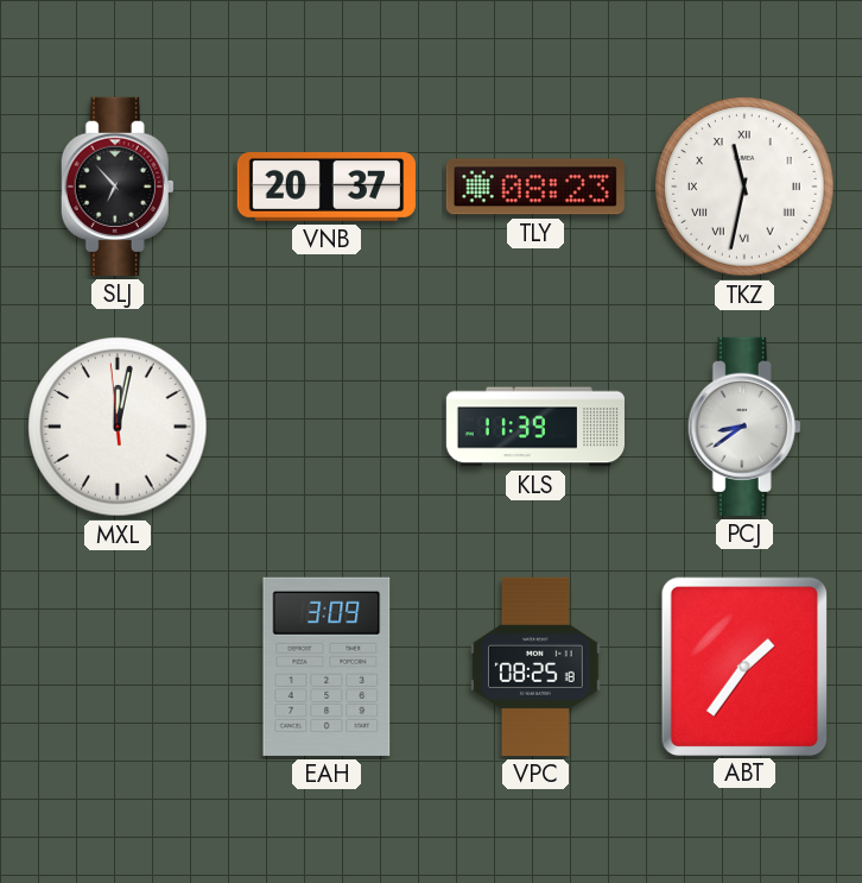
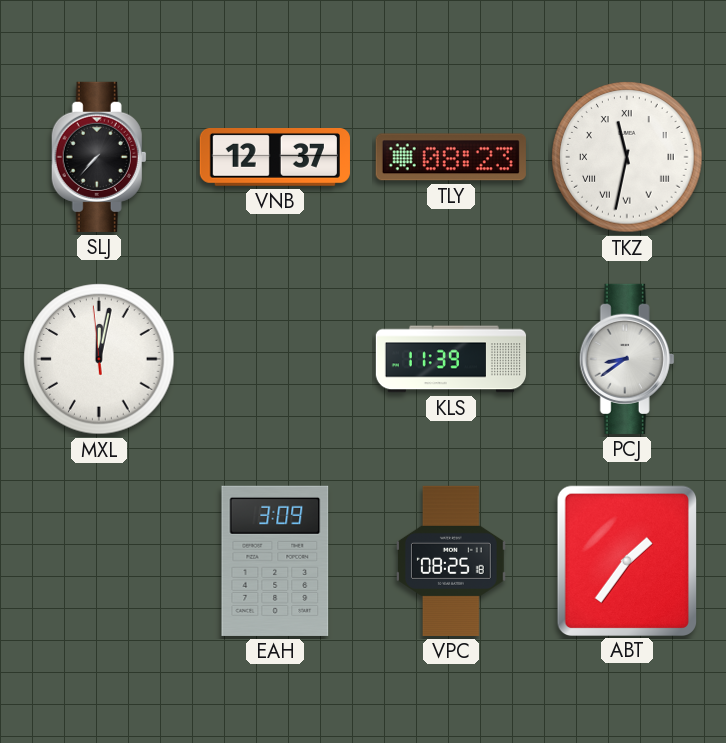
SLJ: 6:53 -> 7:37
VNB: 20:37 -> 12:37
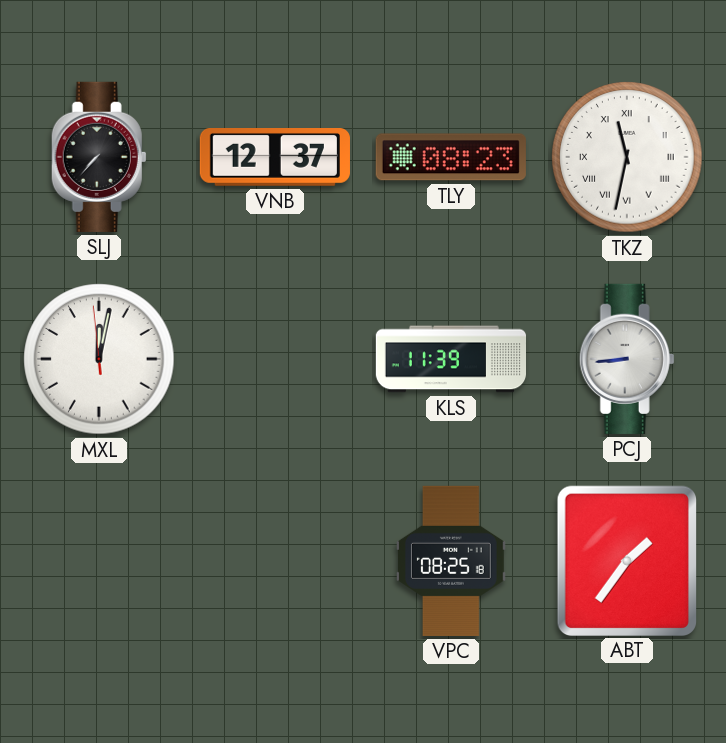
PCJ: 8:39 -> 8:44
EAH: 3:09 -> none
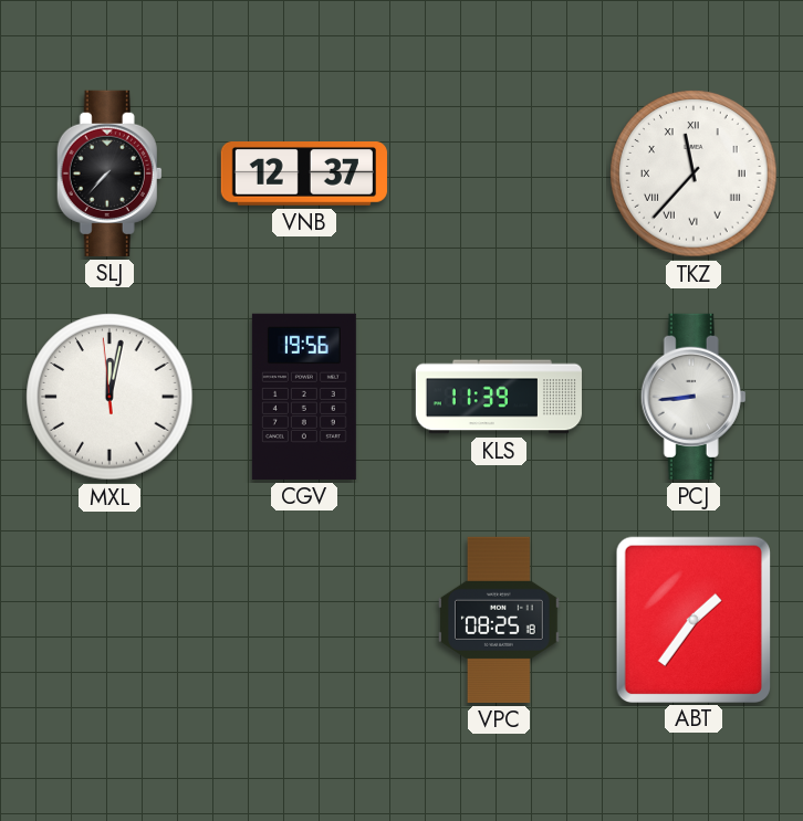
TLY: 08:23 -> none
TKZ: 11:32 -> 11:37
CGV: none -> 19:56
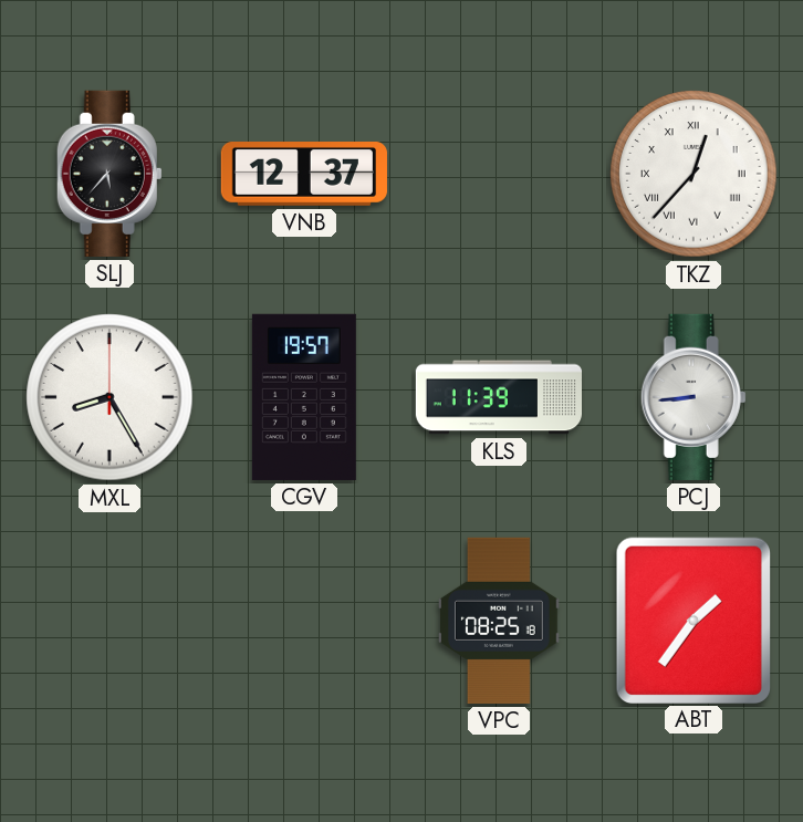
SLJ: 7:37 -> 5:37
TKZ: 11:37 -> 12:37
MXL: 12:01 -> 8:25
CGV: 19:56 -> 19:57
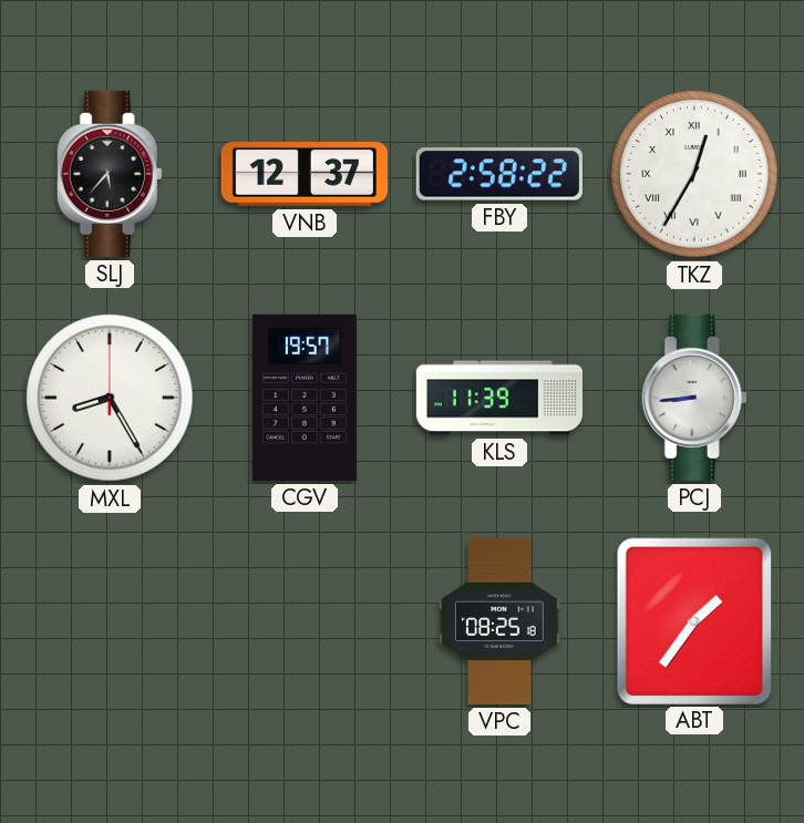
FBY: none -> 2:58
TKZ: 12:37 -> 12:35
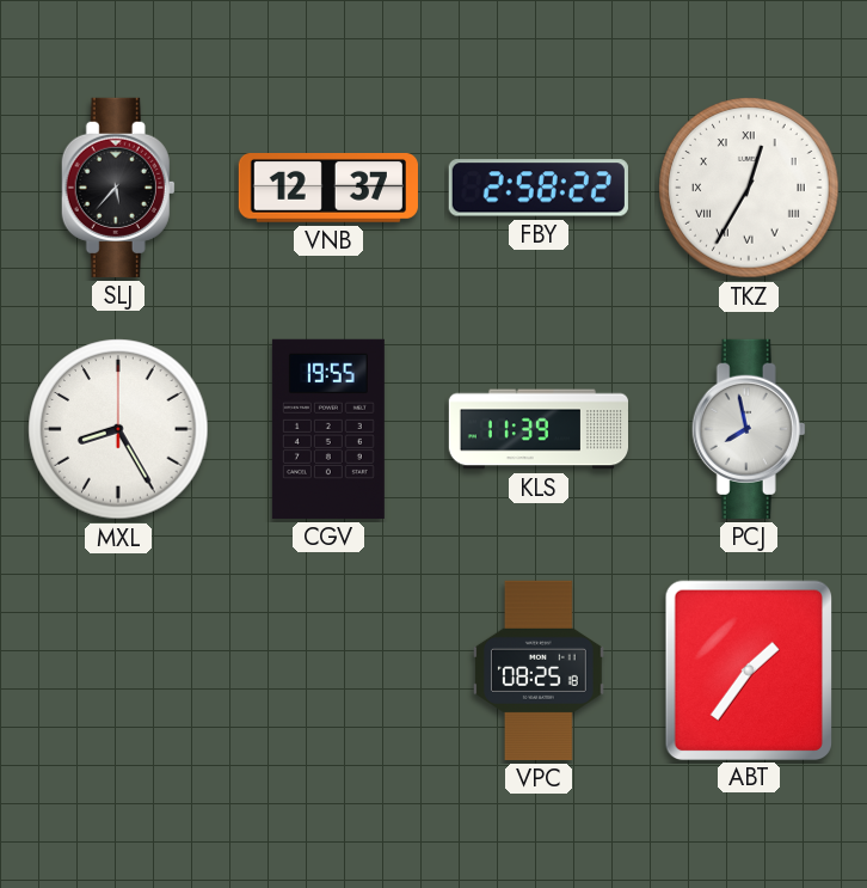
CGV: 19:57 -> 19:55
PCJ: 8:44 -> 7:58
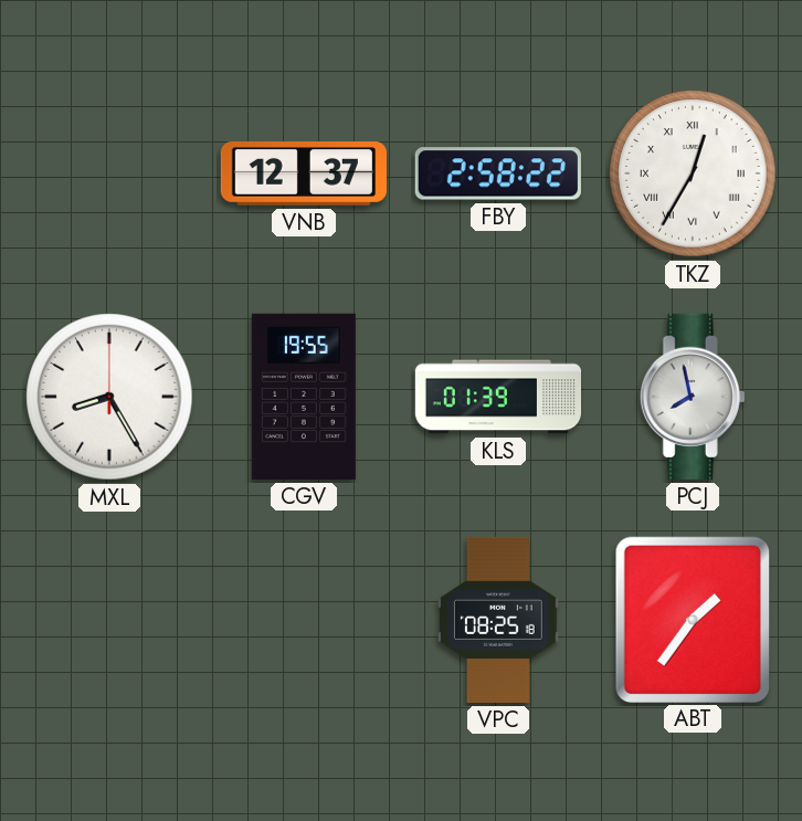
SLJ: 5:37 -> none
KLS: 11:39 -> 01:39
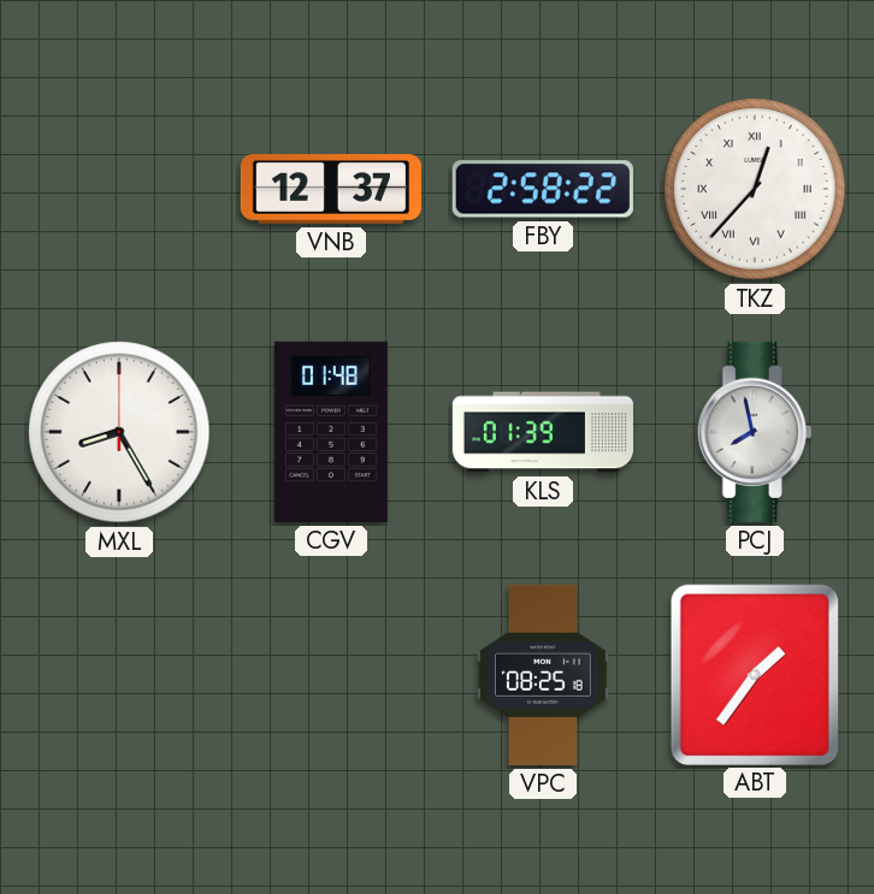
TKZ: 12:35 -> 12:37
CGV: 19:55 -> 01:48
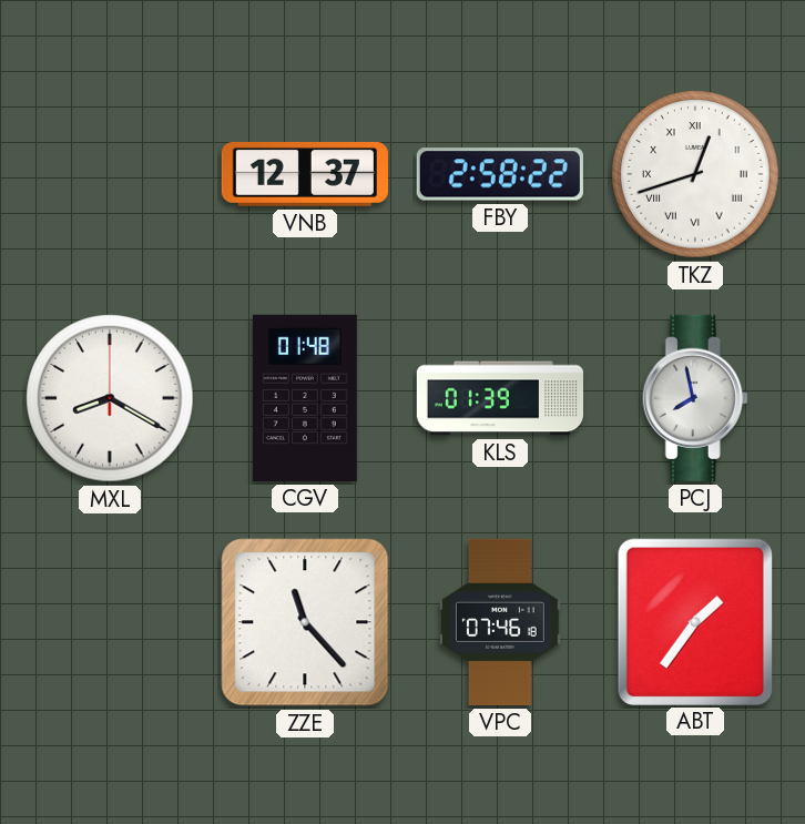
TKZ: 12:37 -> 12:42
MXL: 8:25 -> 8:20
ZZE: none -> 11:23
VPC: 08:25 -> 07:46
